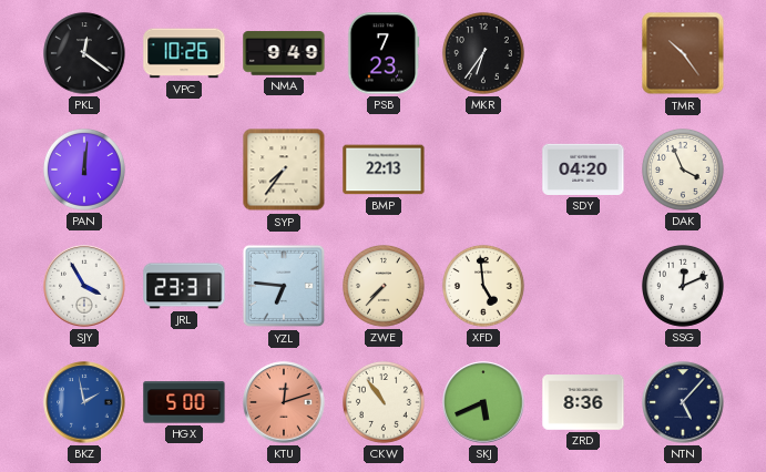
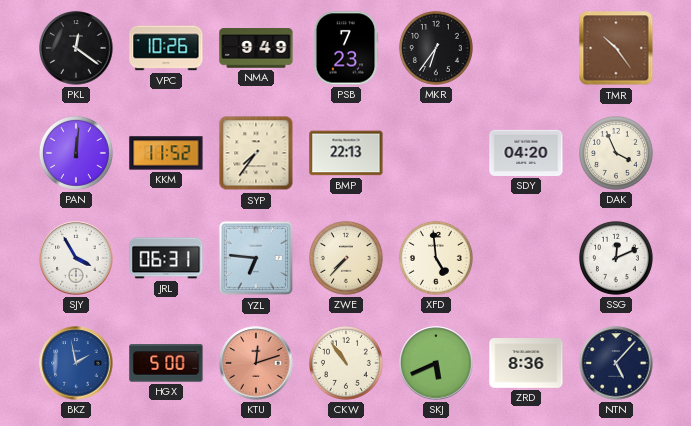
KKM: none -> 11:52
JRL: 23:31 -> 06:31
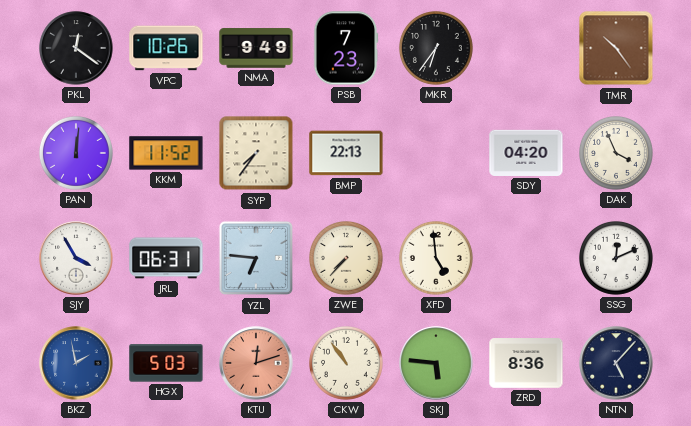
HGX: 5:00 -> 5:03
SKJ: 5:41 -> 5:46
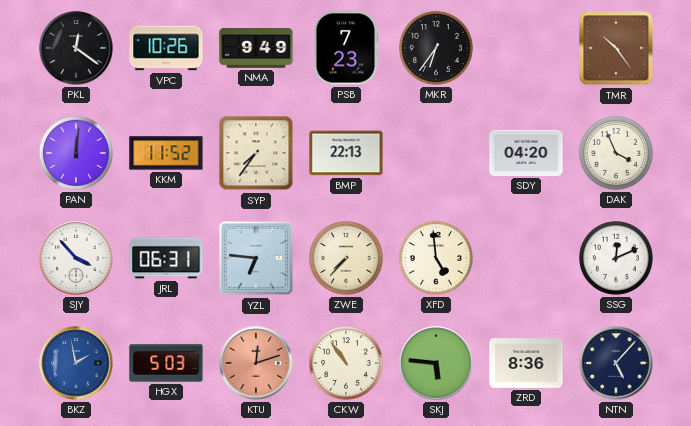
SJY: 3:55 -> 3:53
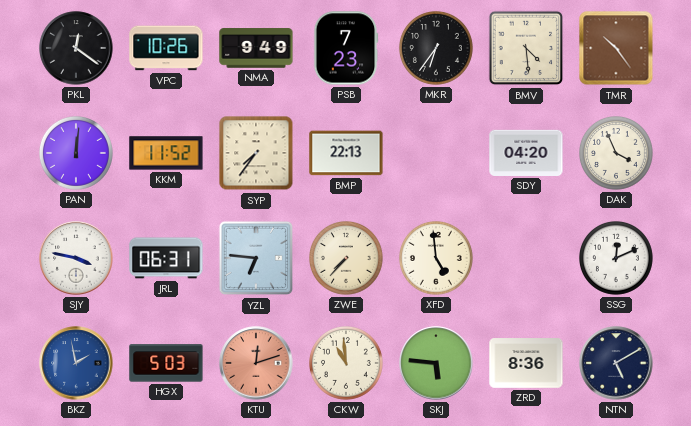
BMV: none -> 4:29
SJY: 3:53 -> 3:47
CKW: 10:54 -> 10:59
NTN: 5:07 -> 5:10
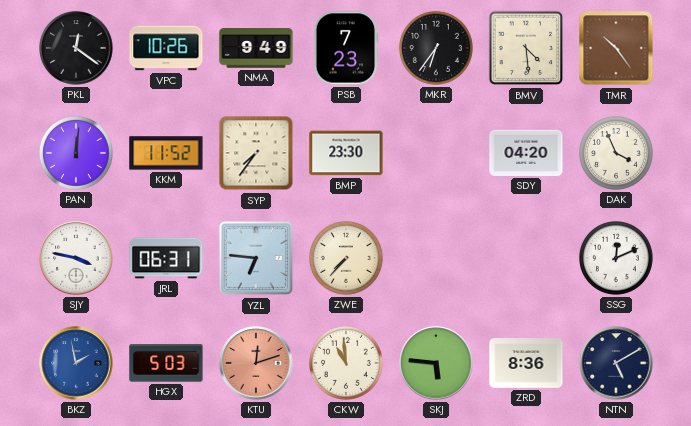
BMP: 22:13 -> 23:30
XFD: 4:59 -> none
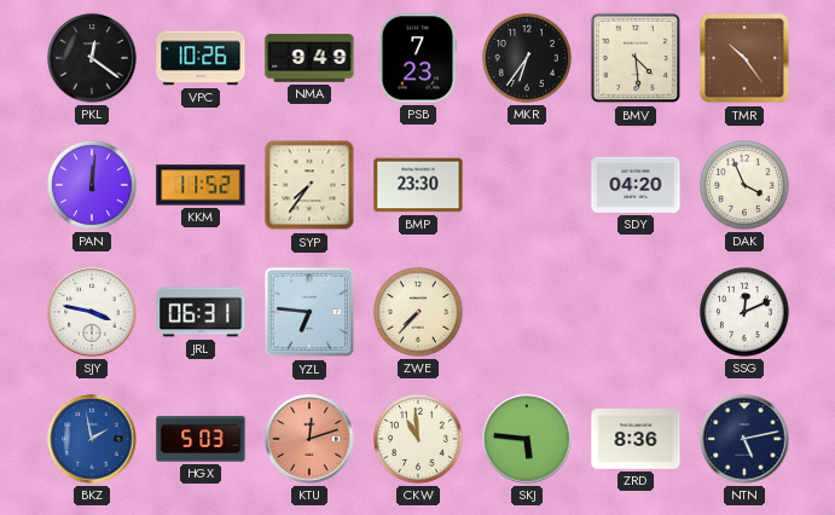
NTN: 5:10 -> 5:13
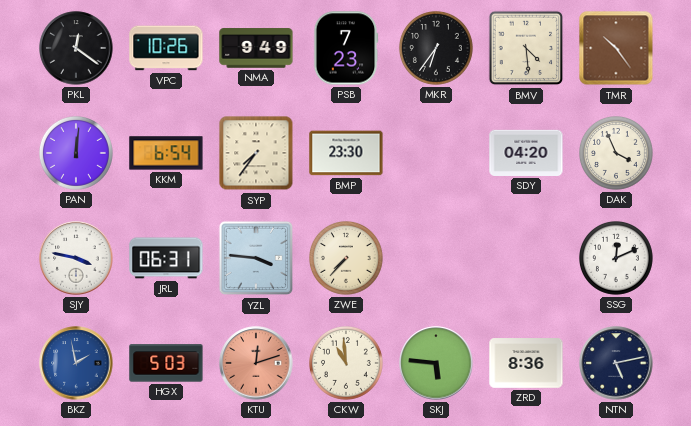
KKM: 11:52 -> 6:54
YZL: 6:46 -> 3:46
